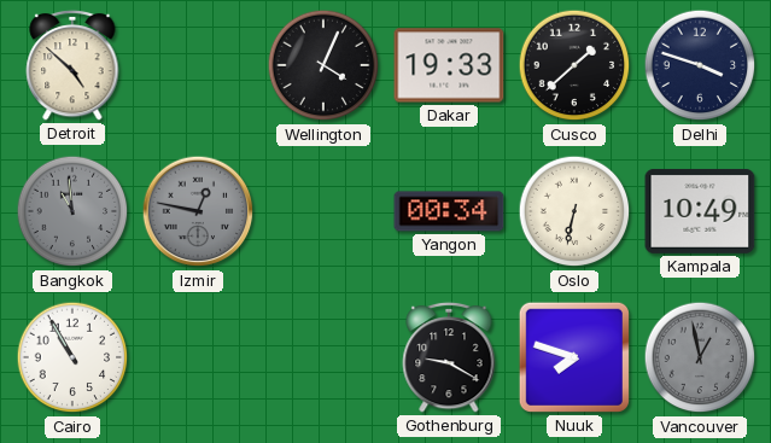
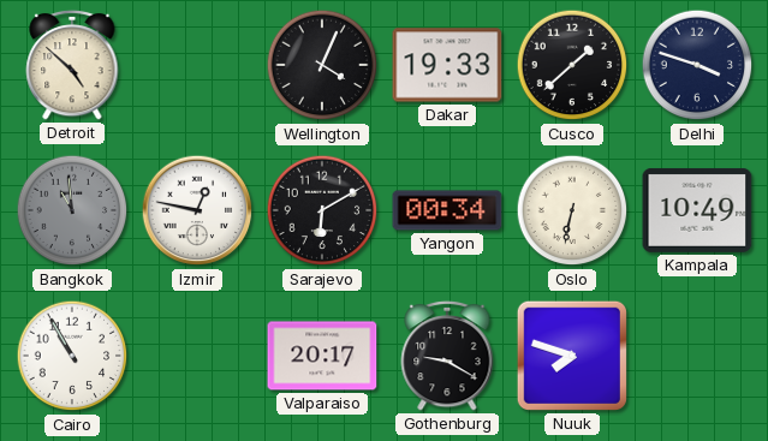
Izmir dial: grey -> white
Sarajevo: none -> 6:10
Valparaiso: none -> 20:17
Vancouver: 12:58 -> none
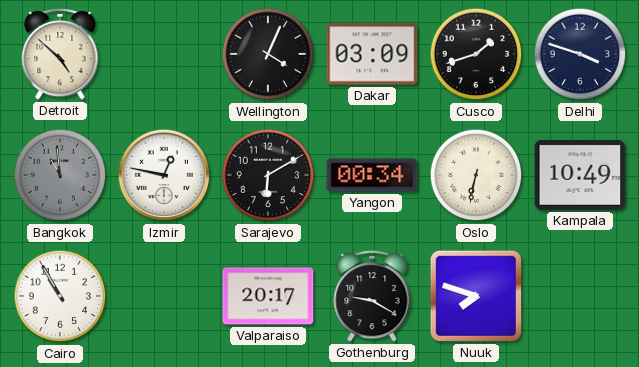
Dakar: 19:33 -> 03:09
Cusco: 1:38 -> 1:42
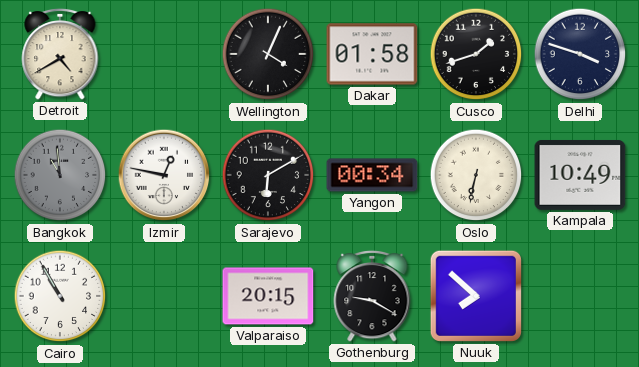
Detroit: 4:52 -> 4:40
Dakar: 03:09 -> 01:58
Valparaiso: 20:17 -> 20:15
Nuuk: 7:48 -> 7:52
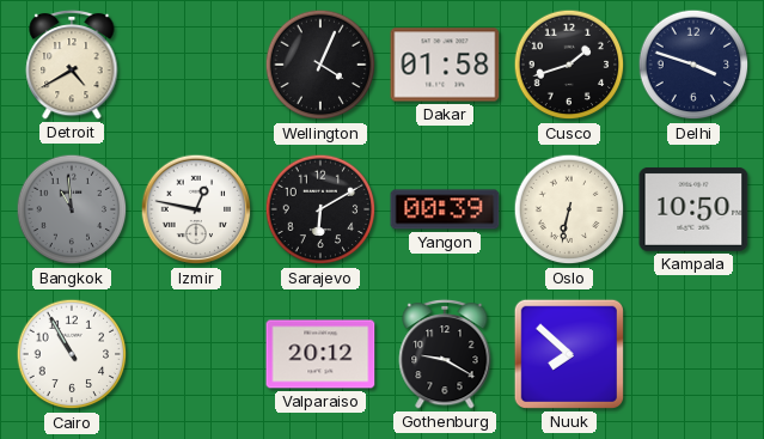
Yangon: 00:34 -> 00:39
Kampala: 10:49 -> 10:50
Valparaiso: 20:15 -> 20:12
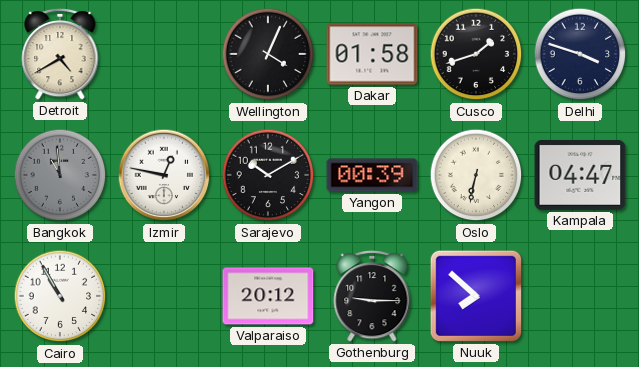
Sarajevo: 6:10 -> 10:10
Kampala: 10:50 -> 04:47
Gothenburg: 9:20 -> 9:15
